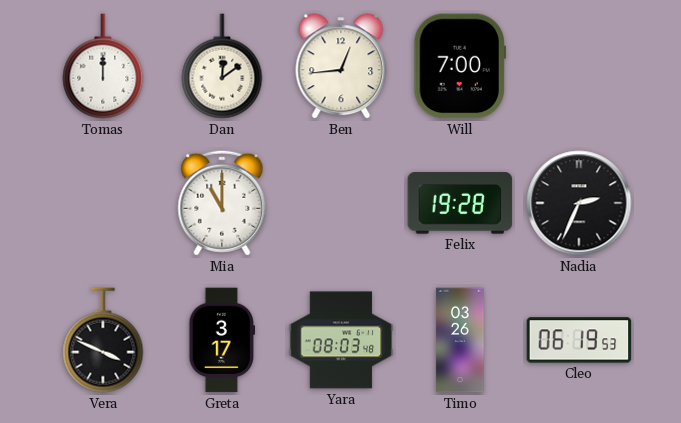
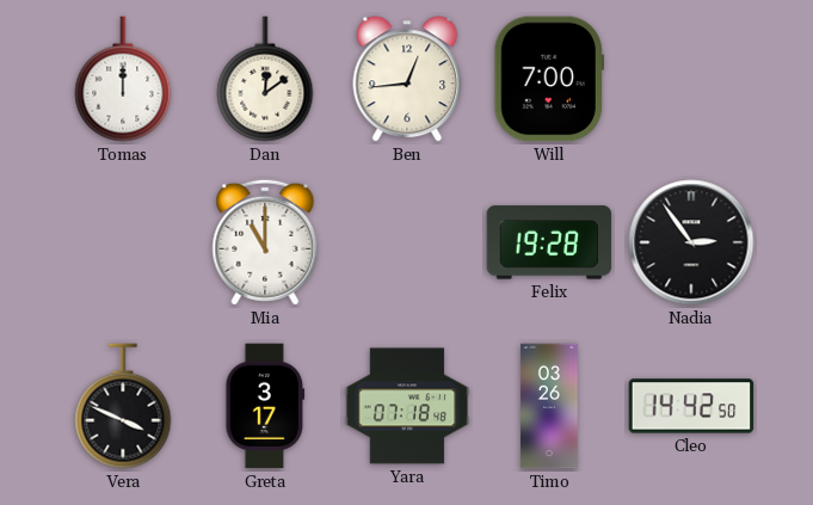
Nadia: 2:34 -> 2:54
Yara: 08:03 -> 07:18
Cleo: 06:19 -> 14:42
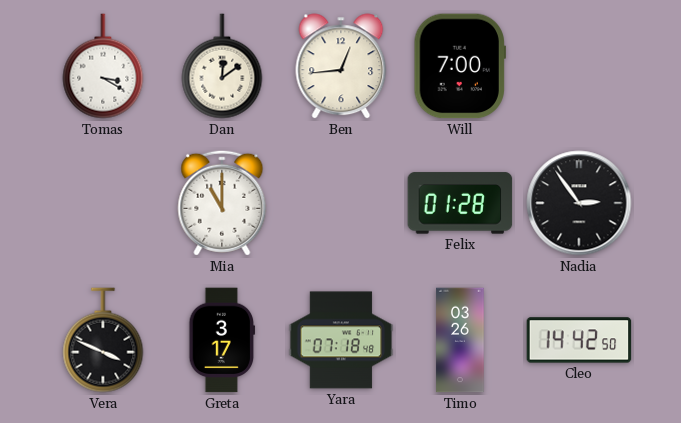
Tomas: 12:00 -> 3:20
Felix: 19:28 -> 01:28
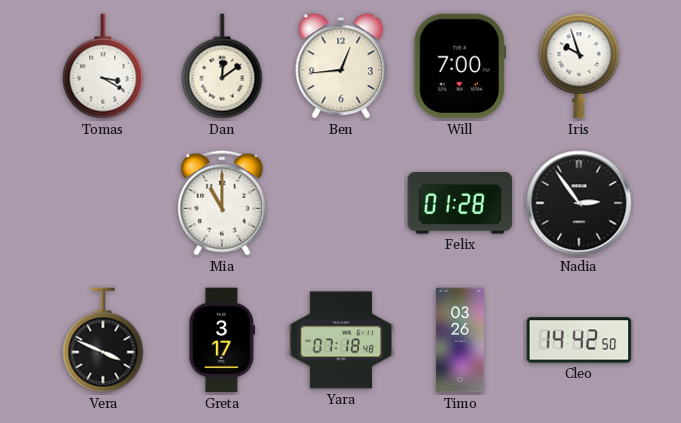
Iris: none -> 9:57
